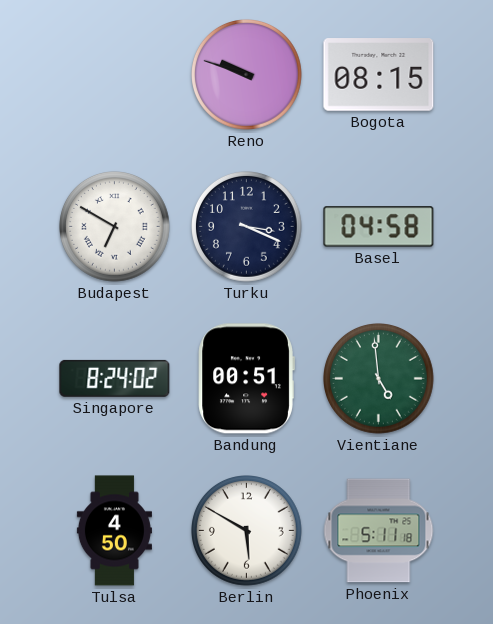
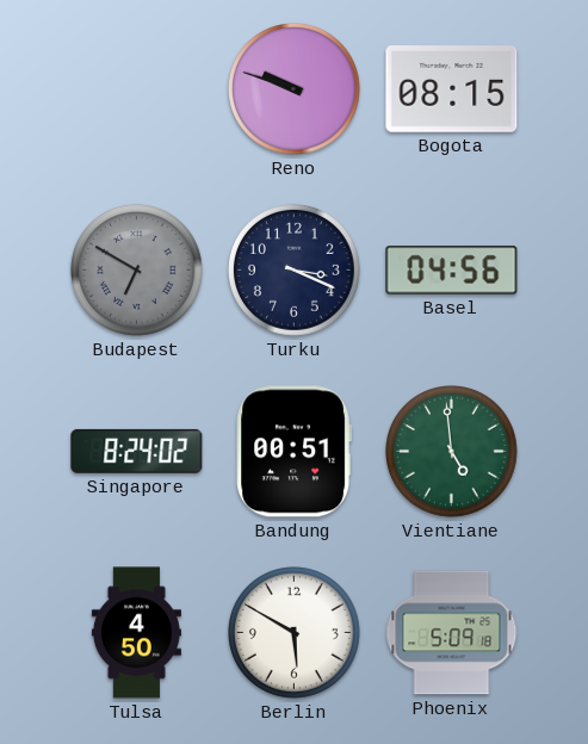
Budapest dial: white -> grey
Basel: 04:58 -> 04:56
Phoenix: 5:11 -> 5:09
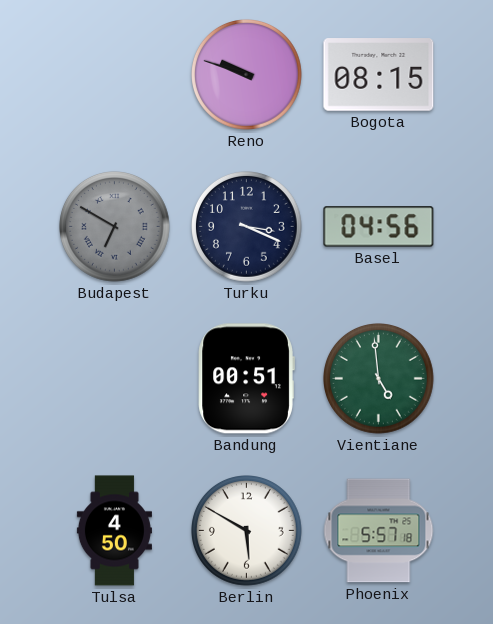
Singapore: 8:24 -> none
Phoenix: 5:09 -> 5:57
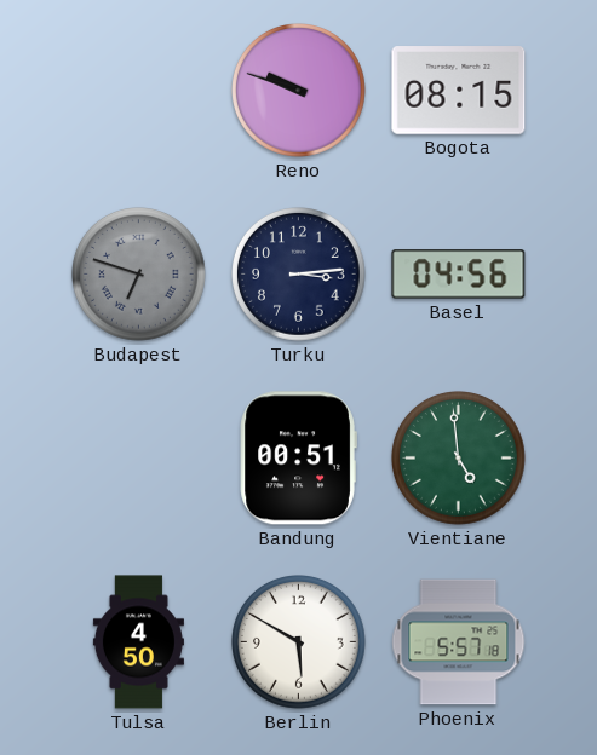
Budapest: 6:50 -> 6:48
Turku: 3:19 -> 3:14
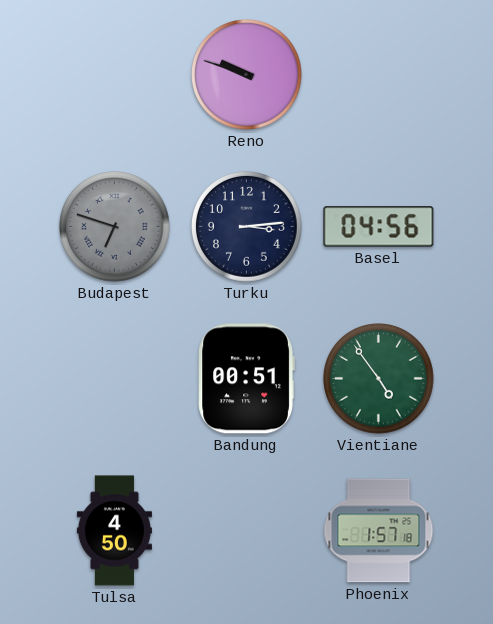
Bogota: 08:15 -> none
Vientiane: 4:59 -> 4:54
Berlin: 5:50 -> none
Phoenix: 5:57 -> 1:57
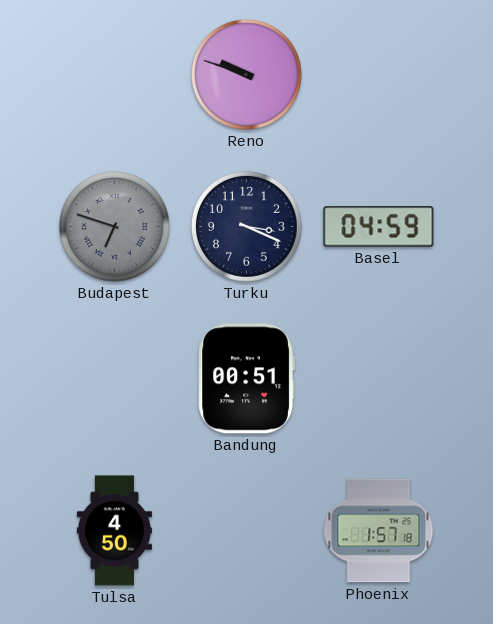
Turku: 3:14 -> 3:19
Basel: 04:56 -> 04:59
Vientiane: 4:54 -> none
